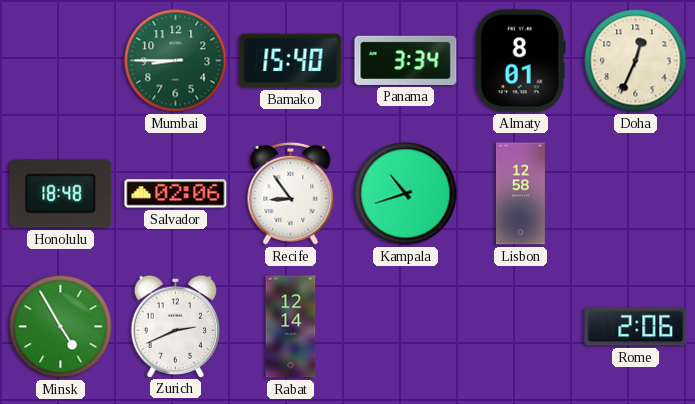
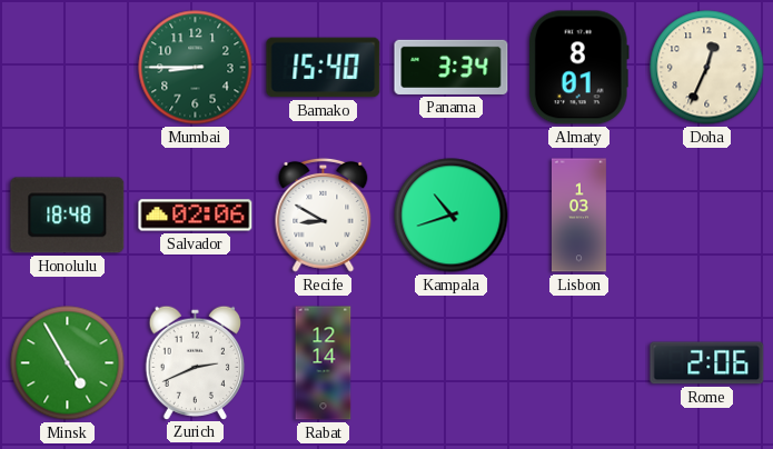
Recife: 8:54 -> 8:50
Lisbon: 12:58 -> 1:03
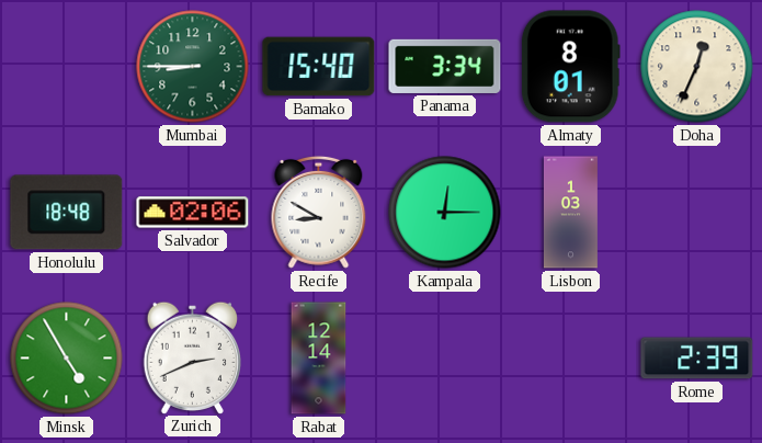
Kampala: 10:42 -> 12:15
Rome: 2:06 -> 2:39
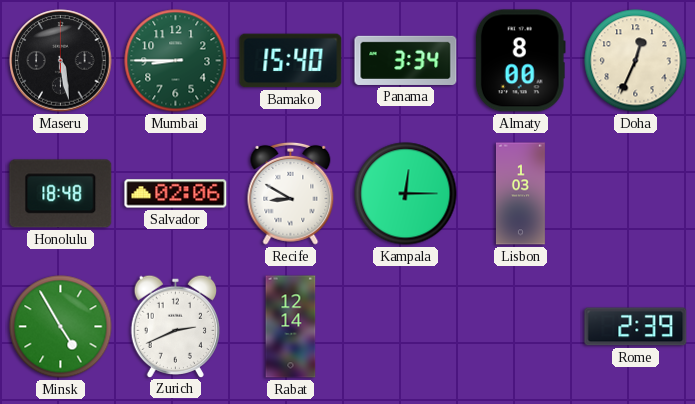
Maseru: none -> 5:28
Almaty: 8:01 -> 8:00
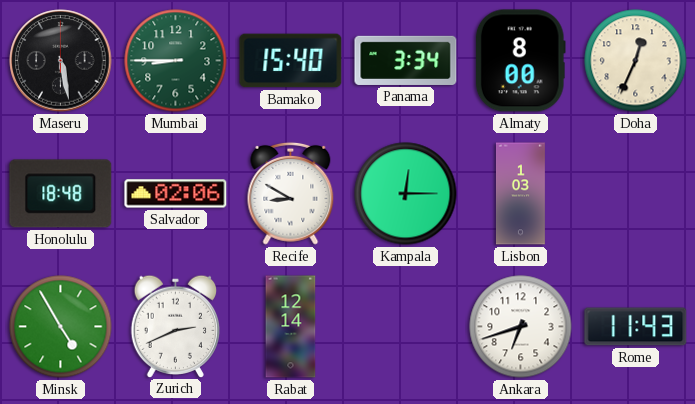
Ankara: none -> 6:42
Rome: 2:39 -> 11:43
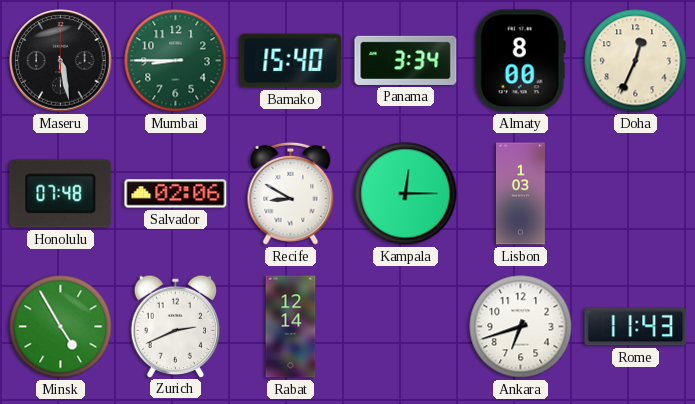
Honolulu: 18:48 -> 07:48
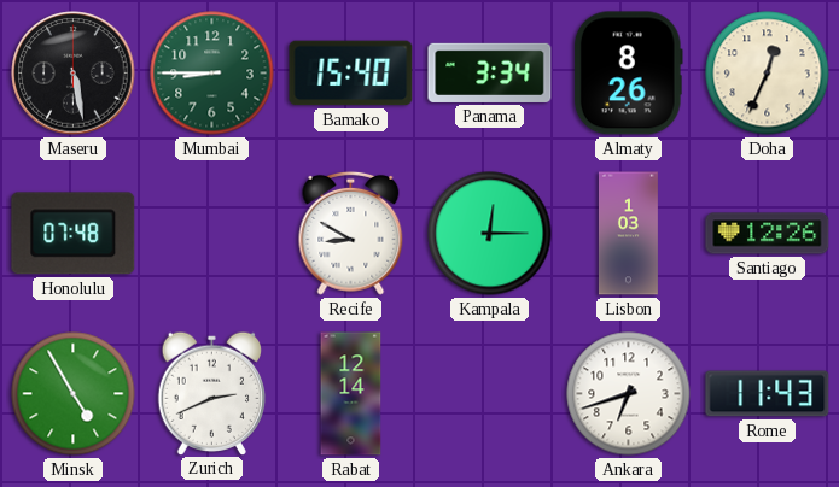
Almaty: 8:00 -> 8:26
Salvador: 02:06 -> none
Santiago: none -> 12:26
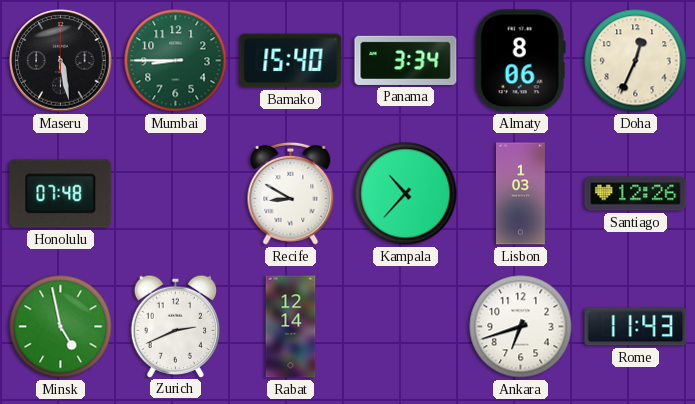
Almaty: 8:26 -> 8:06
Kampala: 12:15 -> 10:37
Minsk: 4:55 -> 4:58
